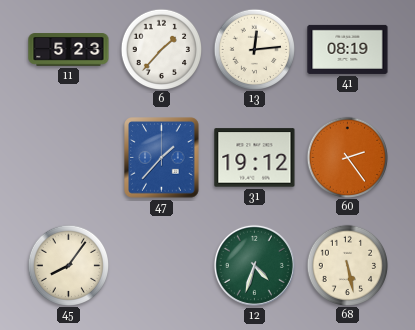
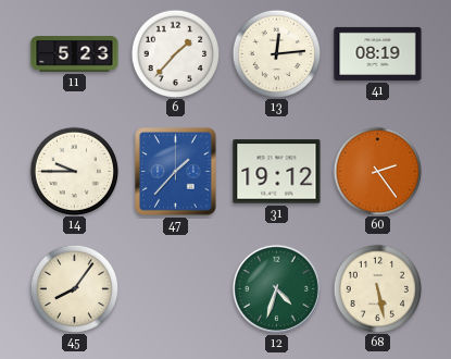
14: none -> 9:45
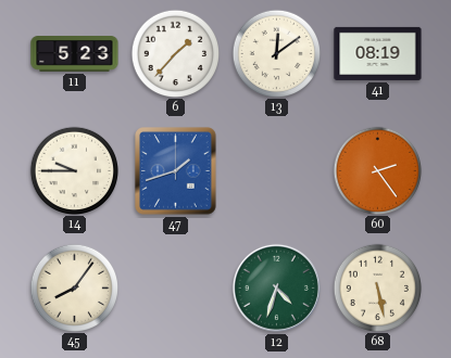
13: 12:14 -> 12:09
47: 1:37 -> 1:42
31: 19:12 -> none
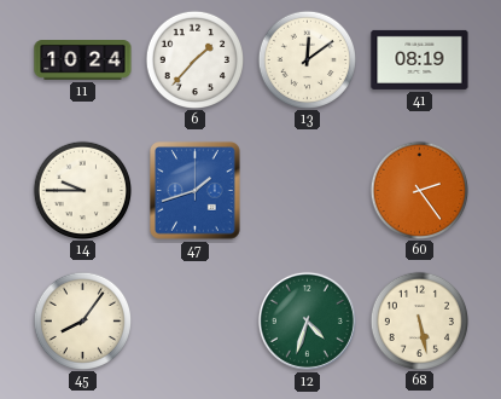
11: 5:23 -> 10:24
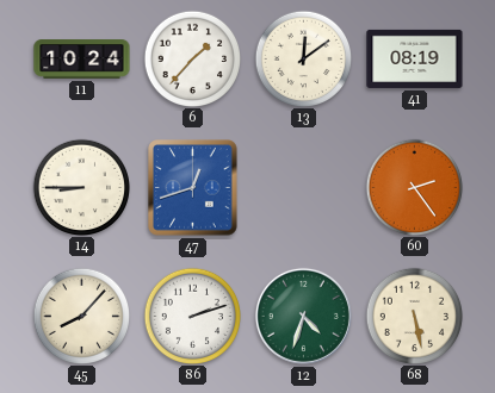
14: 9:45 -> 8:45
47: 1:42 -> 12:42
45: 8:06 -> 8:07
86: none -> 2:12
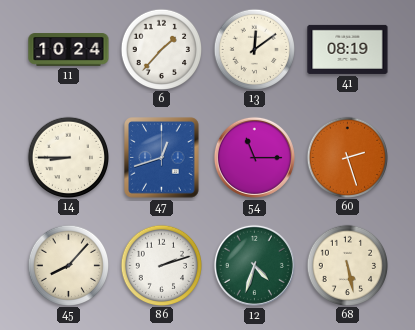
54: none -> 11:15
60: 2:24 -> 2:27
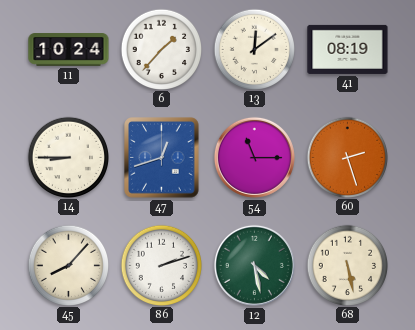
12: 4:33 -> 4:28
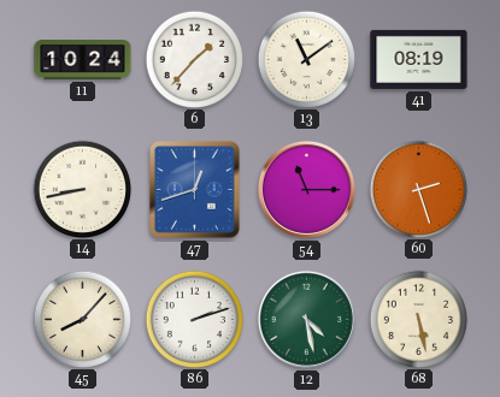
13: 12:09 -> 11:09
14: 8:45 -> 8:43
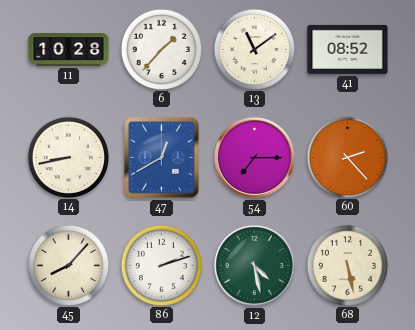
11: 10:24 -> 10:28
41: 08:19 -> 08:52
47: 12:42 -> 12:40
54: 11:15 -> 7:15
60: 2:27 -> 2:23
